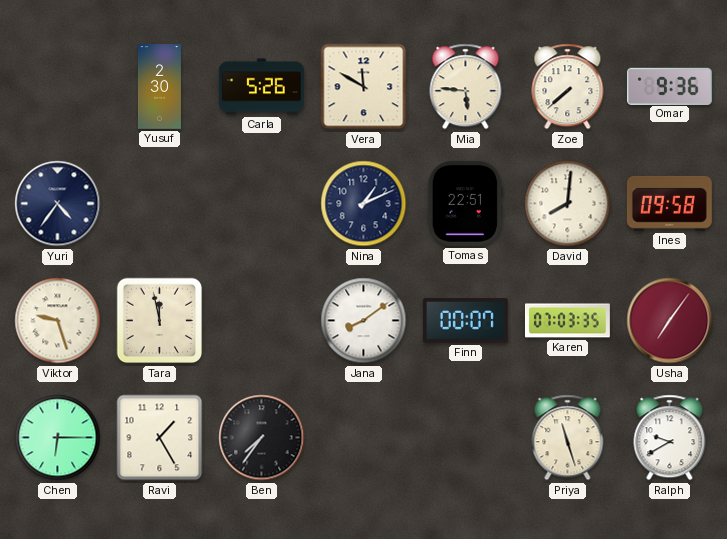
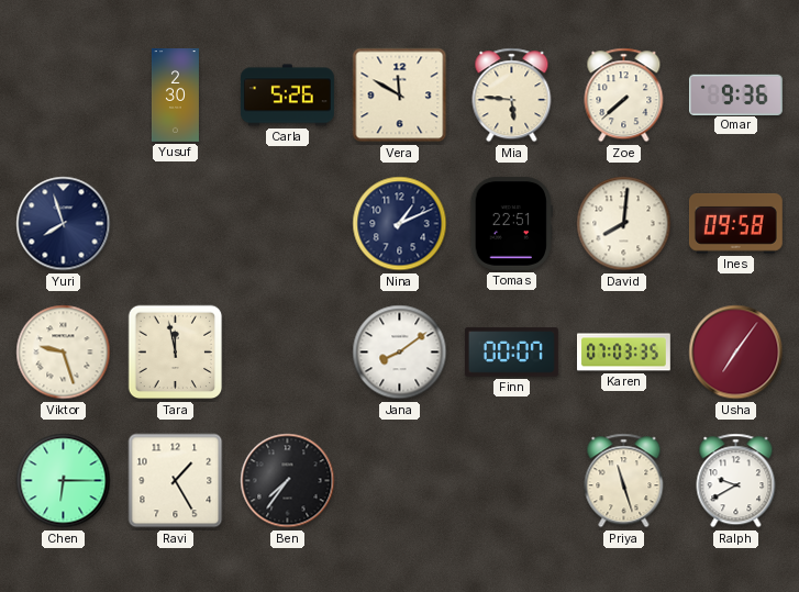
Yuri: 4:36 -> 7:57
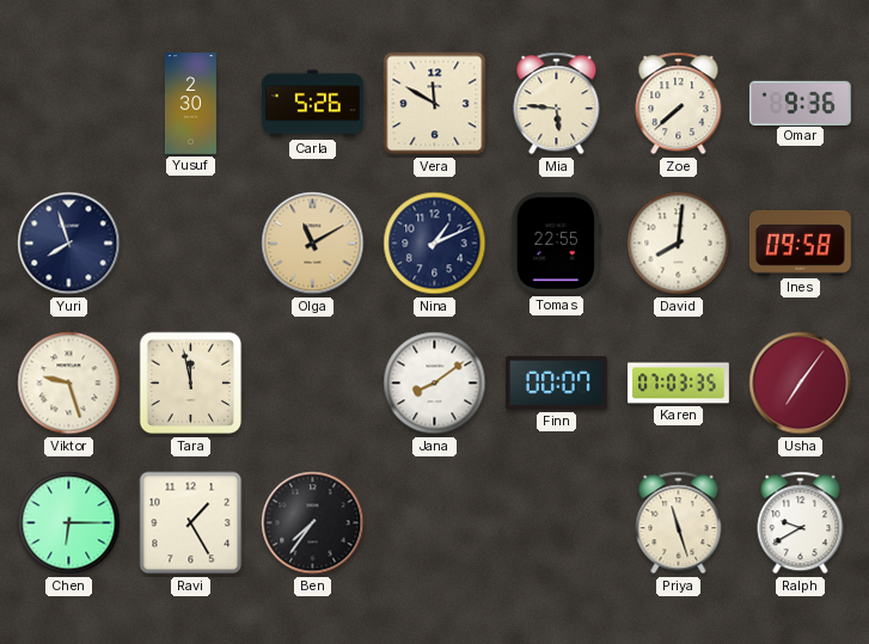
Olga: none -> 11:10
Tomas: 22:51 -> 22:55
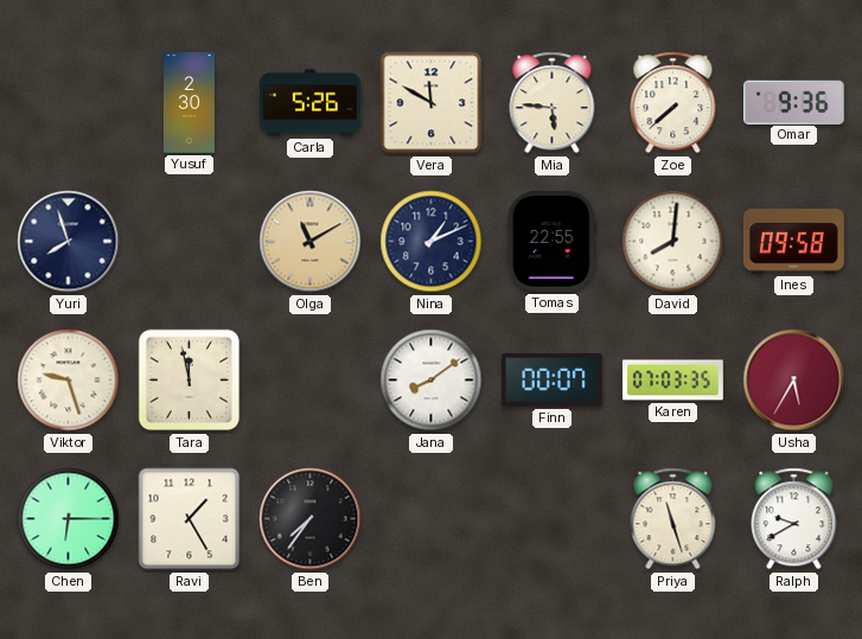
Usha: 7:06 -> 5:35
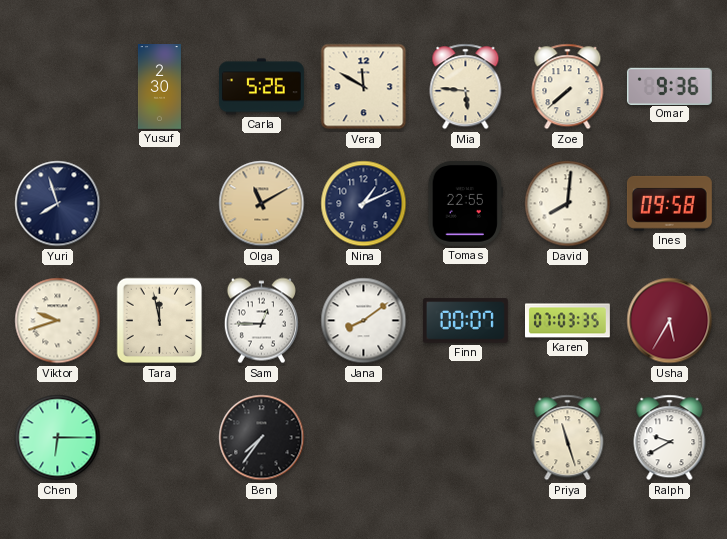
Viktor: 9:27 -> 9:42
Sam: none -> 12:45
Ravi: 1:25 -> none
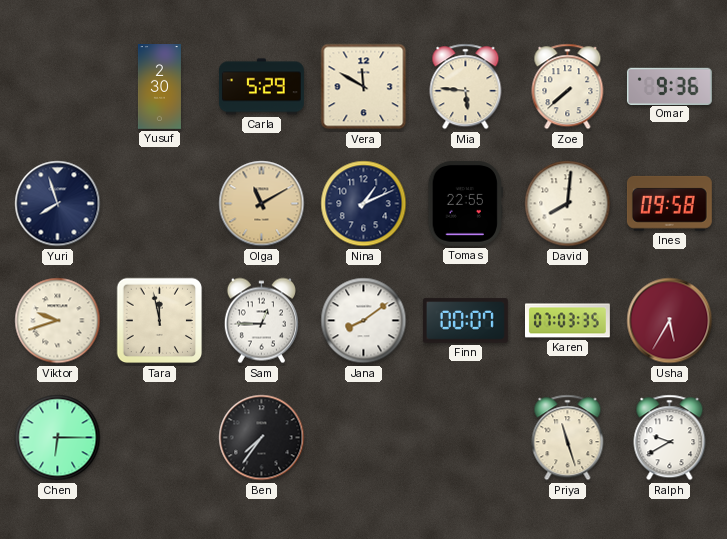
Carla: 5:26 -> 5:29
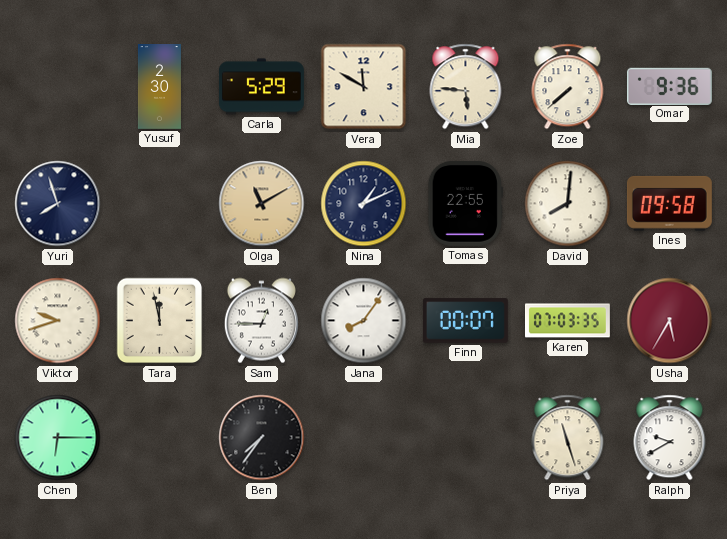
Jana: 8:09 -> 8:06
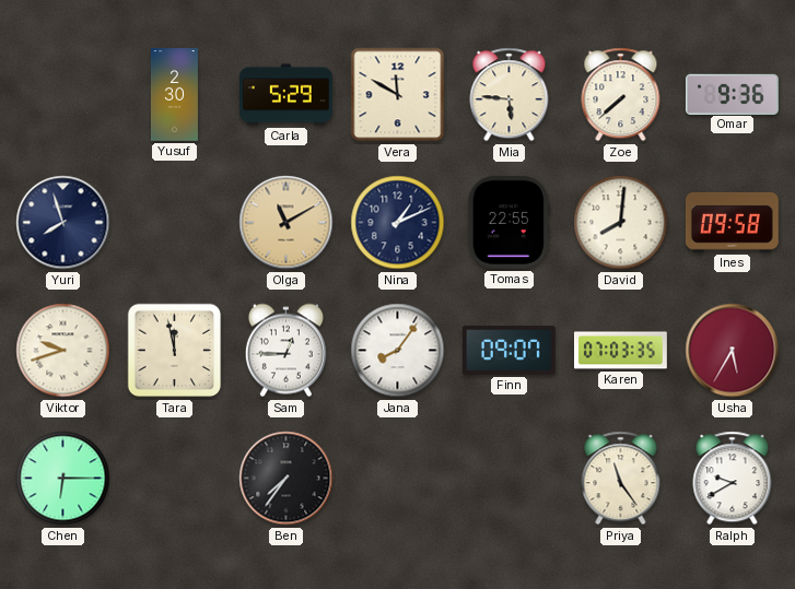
Finn: 00:07 -> 09:07
Priya: 11:27 -> 11:24
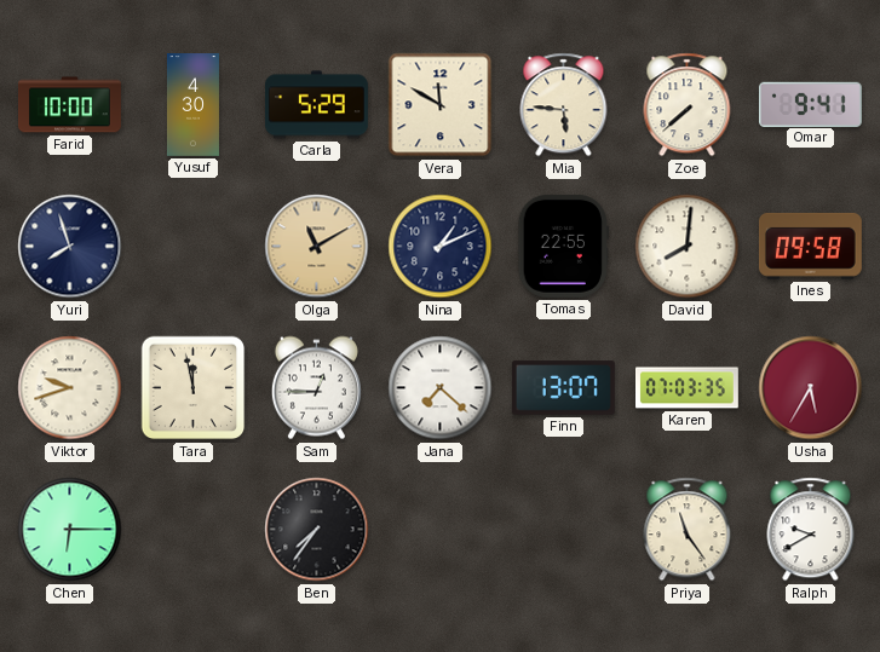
Farid: none -> 10:00
Yusuf: 2:30 -> 4:30
Omar: 9:36 -> 9:41
Jana: 8:06 -> 7:22
Finn: 09:07 -> 13:07
